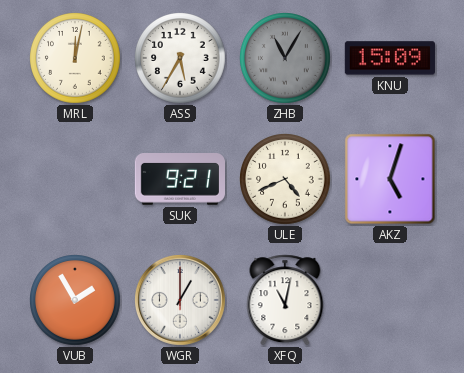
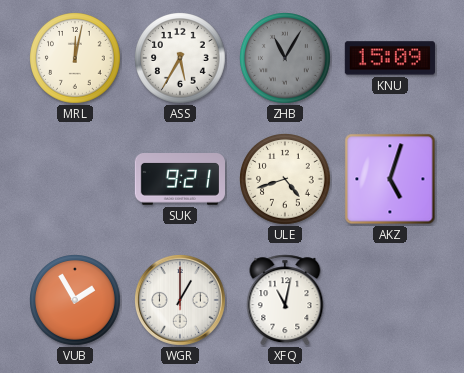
ULE: 4:41 -> 4:42
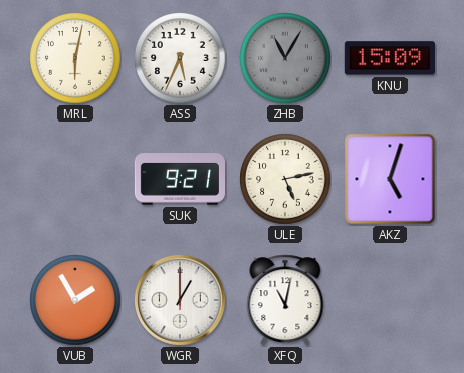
MRL: 12:02 -> 6:02
ASS: 5:35 -> 5:34
ULE: 4:42 -> 5:13
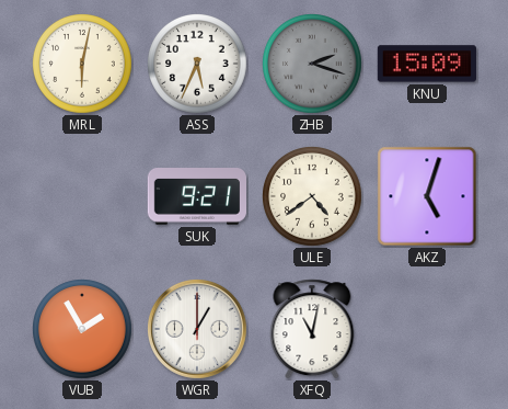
ZHB: 11:05 -> 2:18
ULE: 5:13 -> 4:39
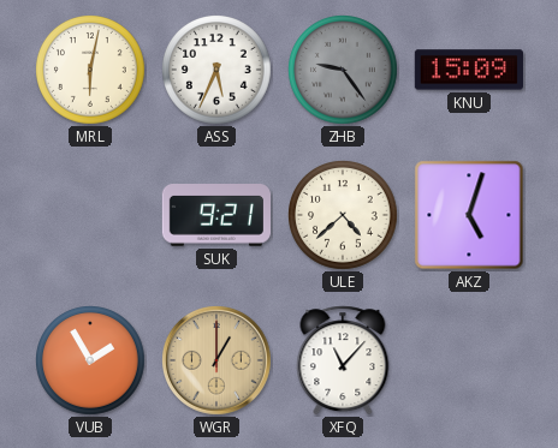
ZHB: 2:18 -> 9:24
ULE: 4:39 -> 4:38
WGR dial: white -> champagne
XFQ: 11:02 -> 11:07
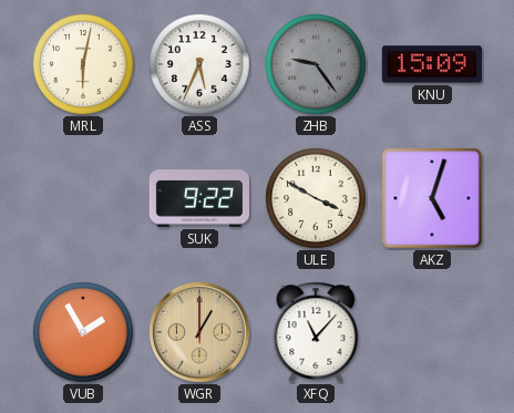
SUK: 9:21 -> 9:22
ULE: 4:38 -> 3:50
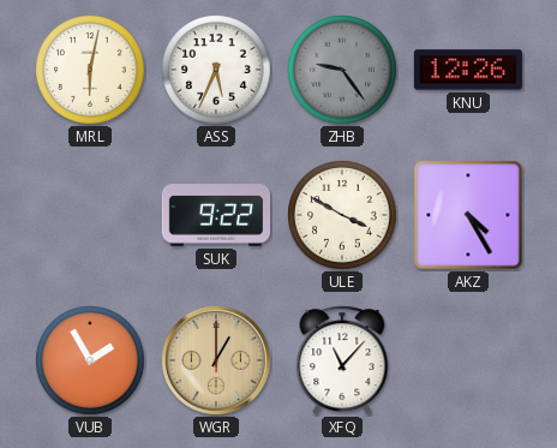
KNU: 15:09 -> 12:26
AKZ: 5:03 -> 4:25
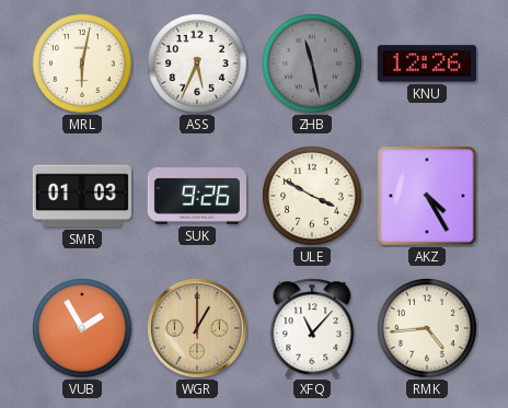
ZHB: 9:24 -> 11:28
SMR: none -> 01:03
SUK: 9:22 -> 9:26
RMK: none -> 4:44
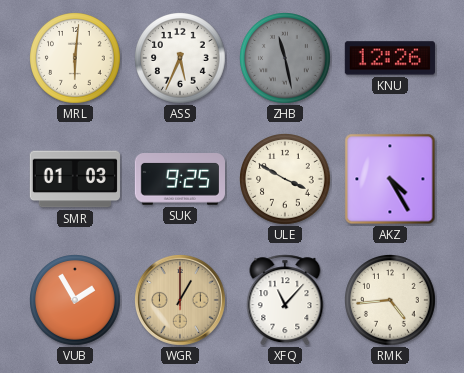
MRL: 6:02 -> 6:01
SUK: 9:26 -> 9:25
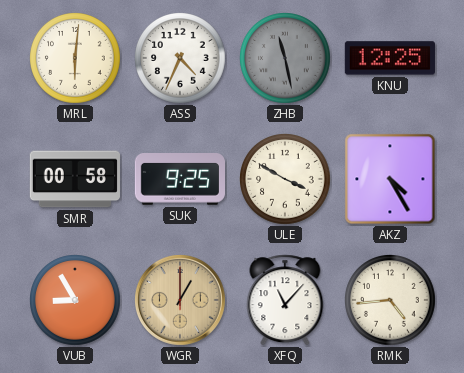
ASS: 5:34 -> 4:34
KNU: 12:26 -> 12:25
SMR: 01:03 -> 00:58
VUB: 1:55 -> 8:55
